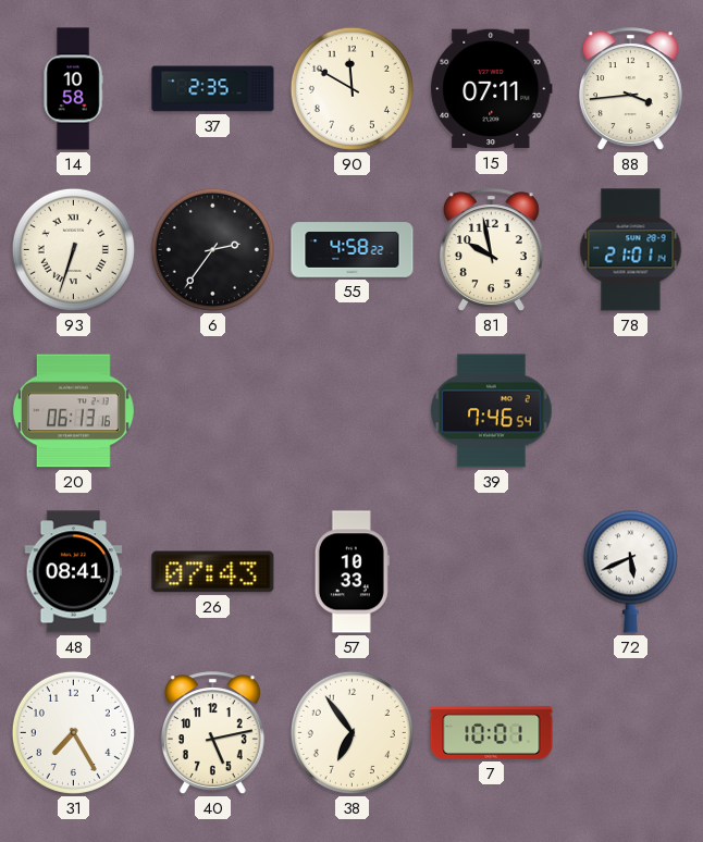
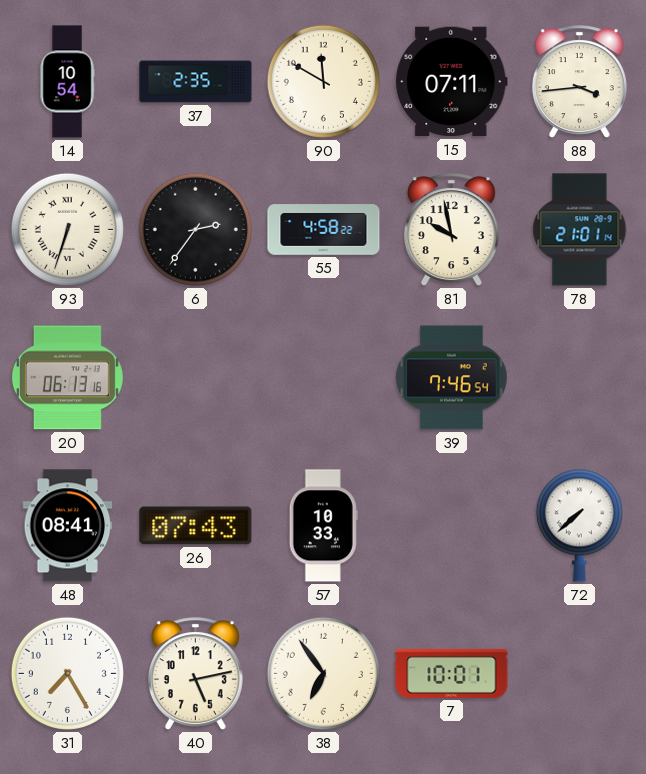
14: 10:58 -> 10:54
72: 5:41 -> 7:38
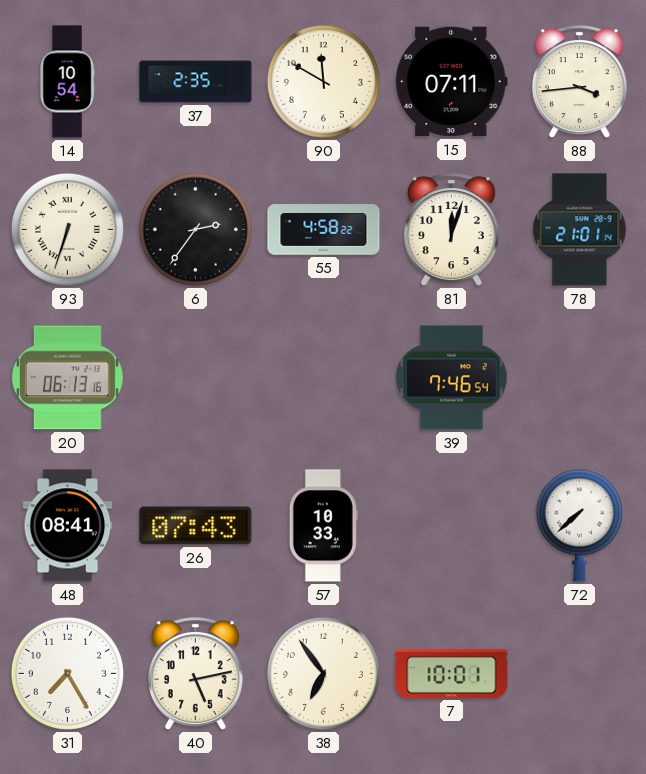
81: 9:58 -> 12:03
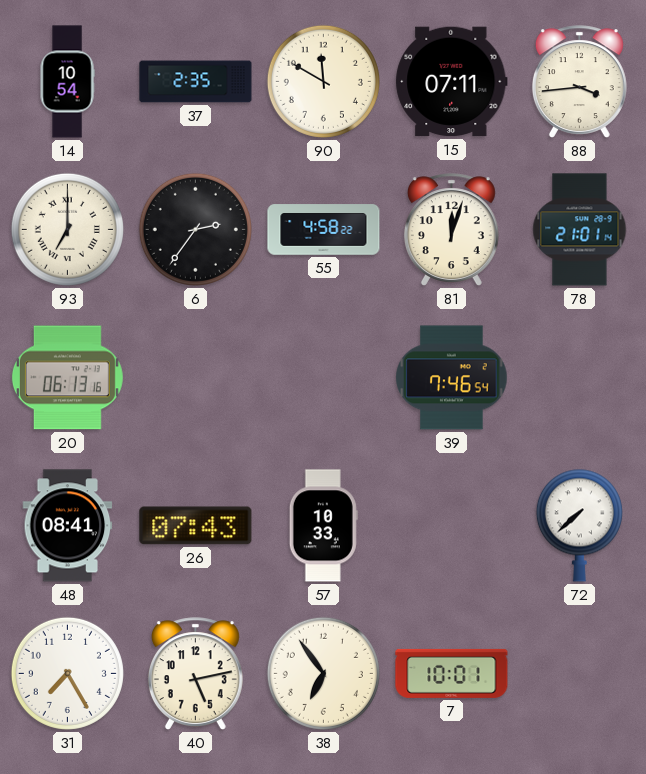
93: 6:33 -> 7:00
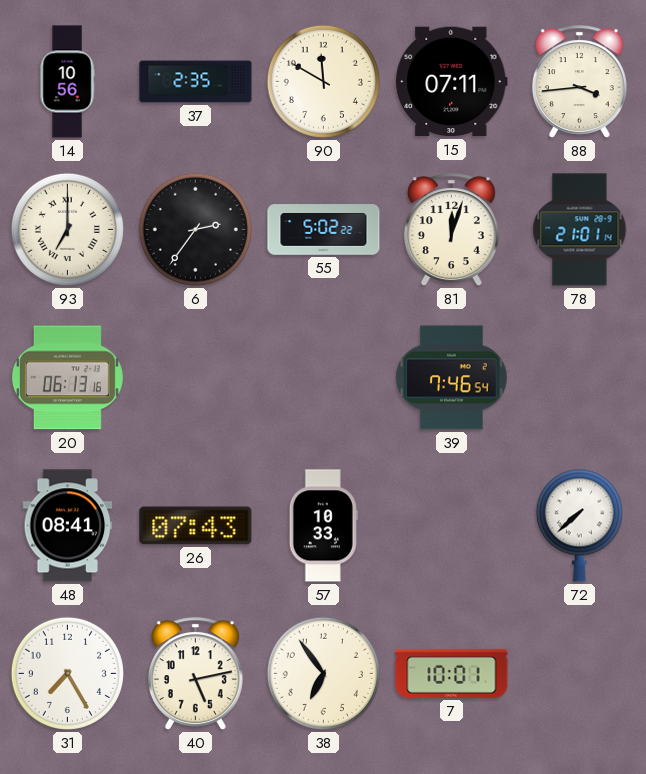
14: 10:54 -> 10:56
55: 4:58 -> 5:02
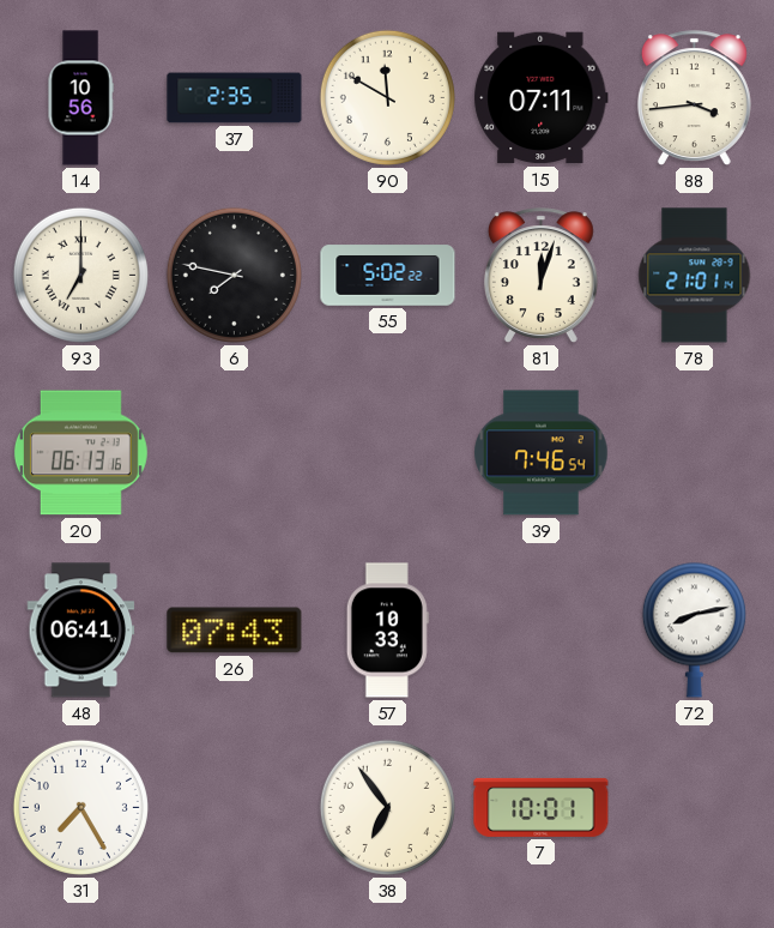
6: 2:36 -> 7:47
48: 08:41 -> 06:41
72: 7:38 -> 8:13
40: 5:13 -> none
